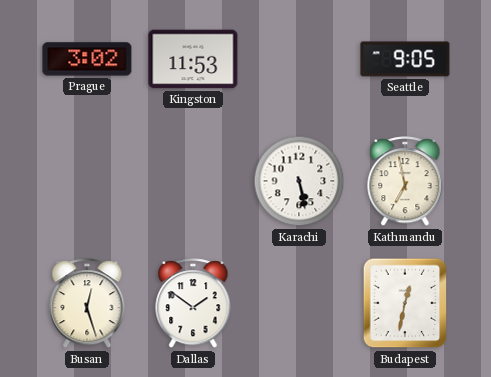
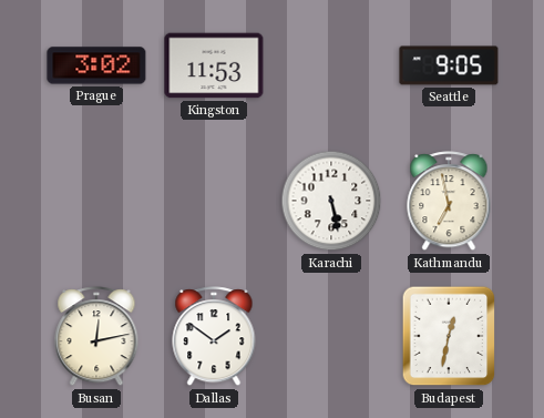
Busan: 12:27 -> 12:13
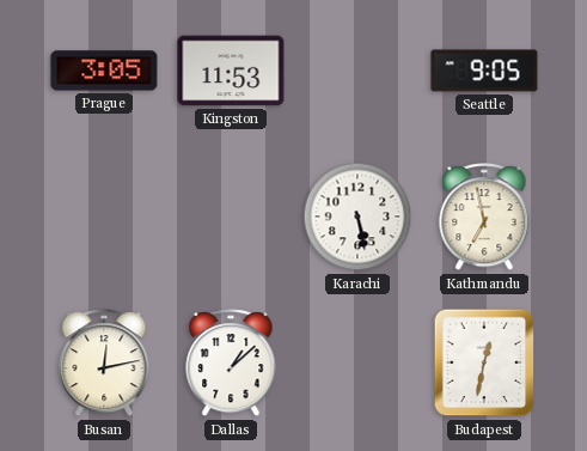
Prague: 3:02 -> 3:05
Dallas: 1:51 -> 1:08
